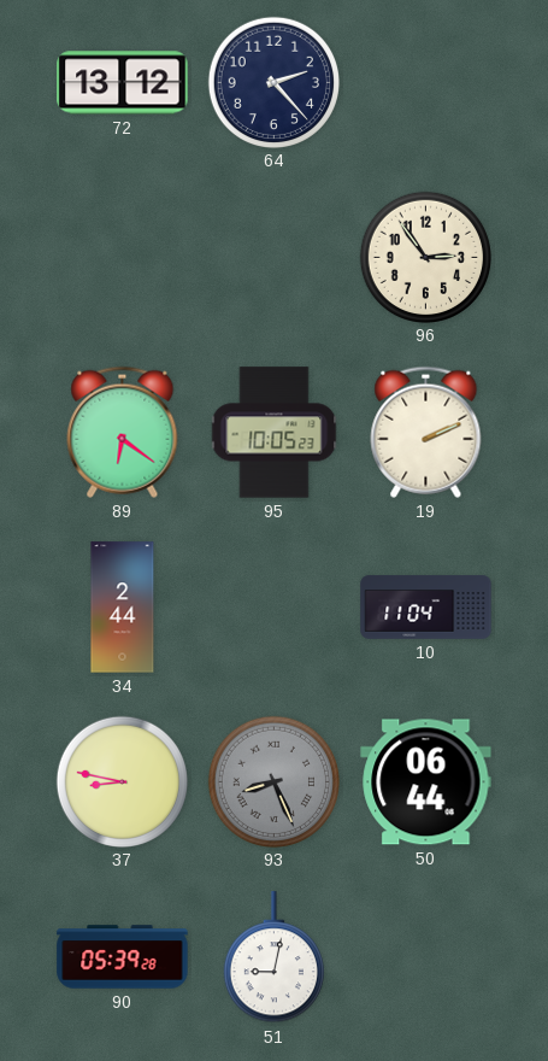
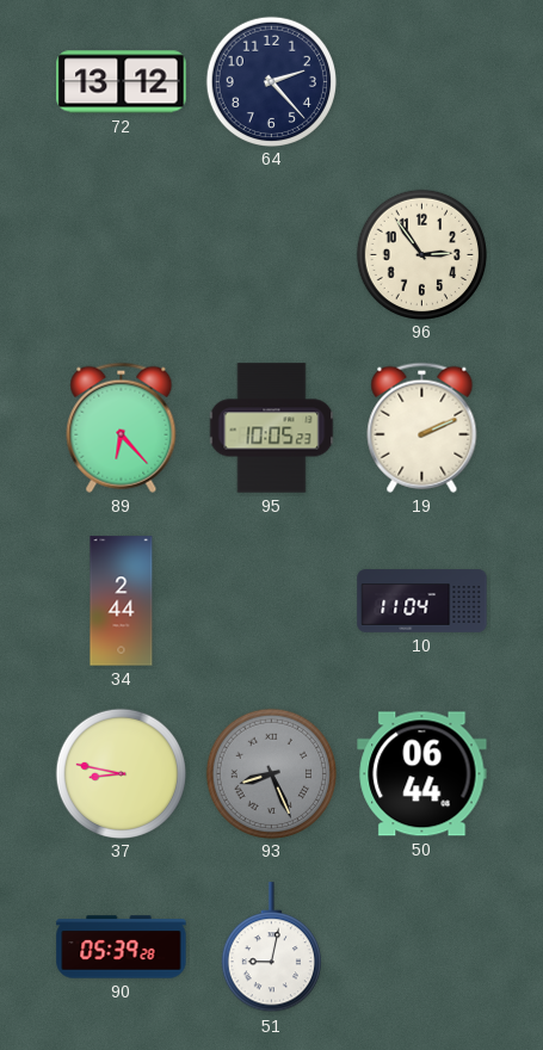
89: 6:21 -> 6:23
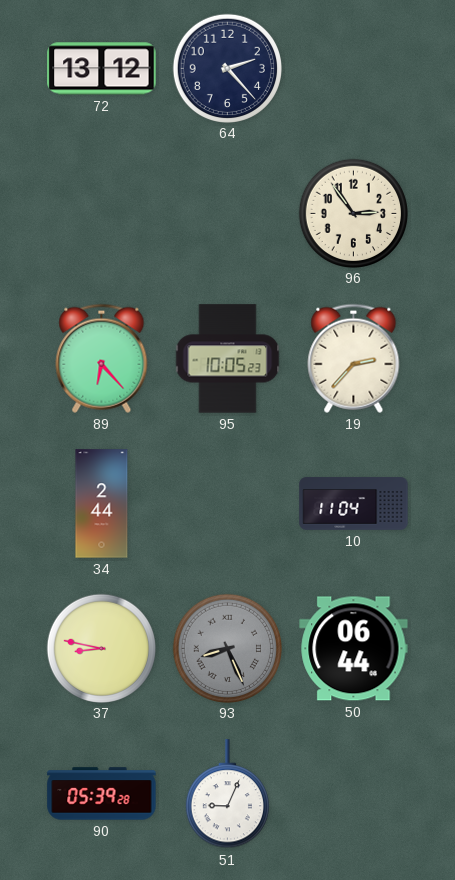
19: 2:11 -> 2:37
51: 9:02 -> 9:04
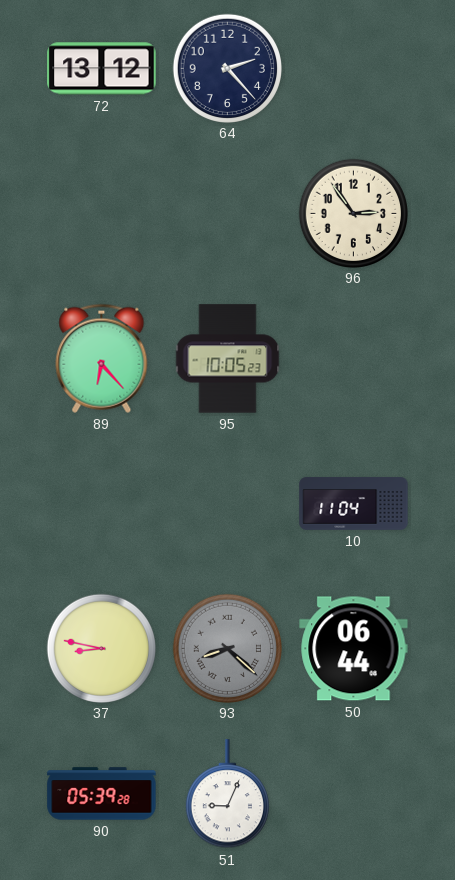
19: 2:37 -> none
34: 2:44 -> none
93: 8:26 -> 8:22
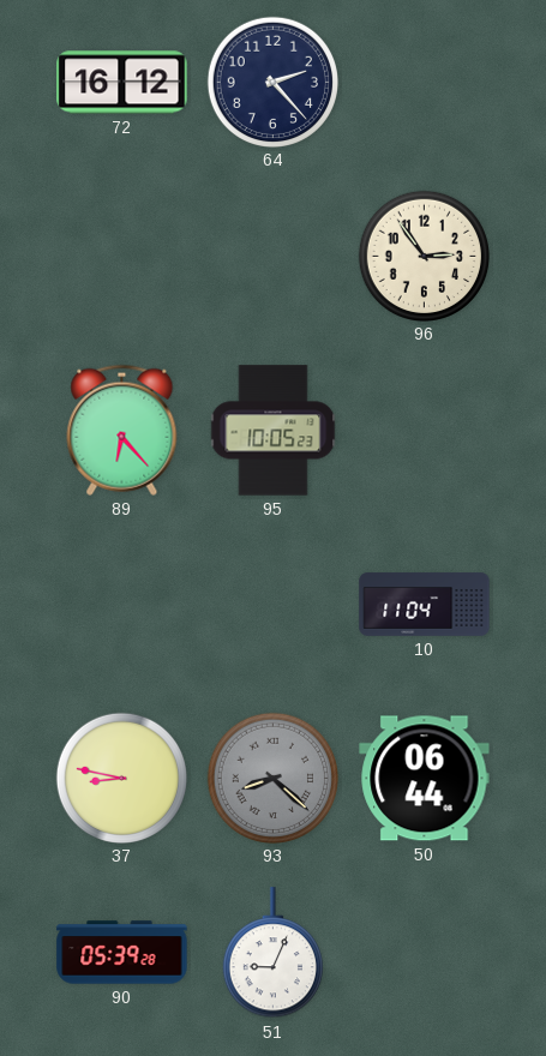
72: 13:12 -> 16:12
